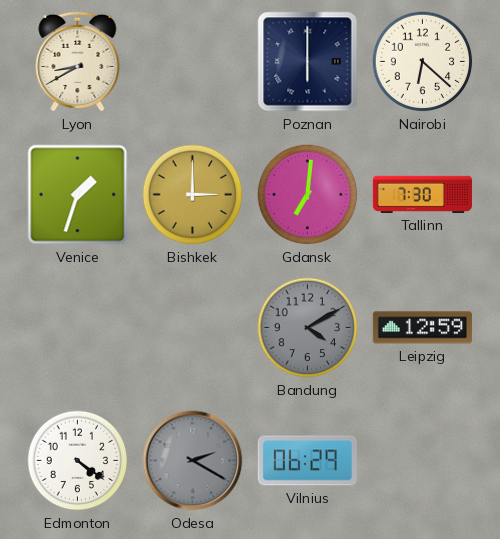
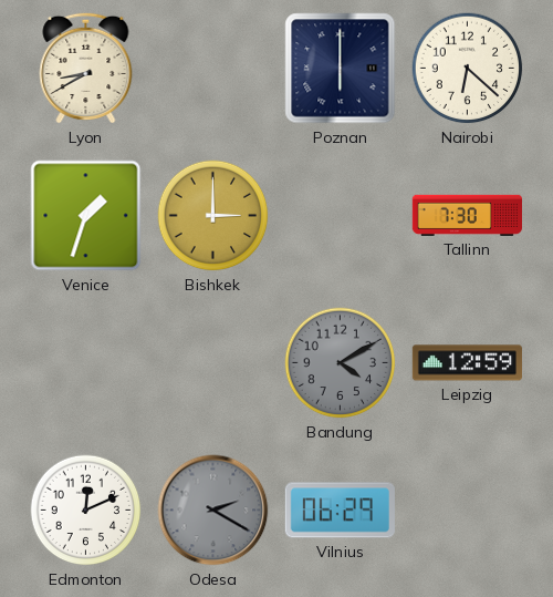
Gdansk: 7:01 -> none
Edmonton: 4:21 -> 12:11
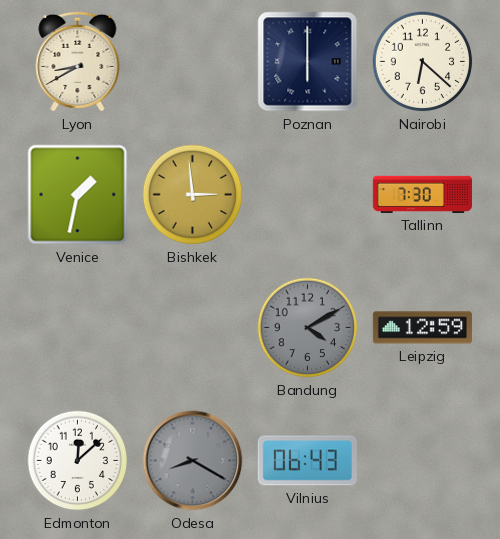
Venice: 1:33 -> 1:32
Bishkek: 3:00 -> 2:59
Edmonton: 12:11 -> 12:08
Odesa: 2:20 -> 8:20
Vilnius: 06:29 -> 06:43
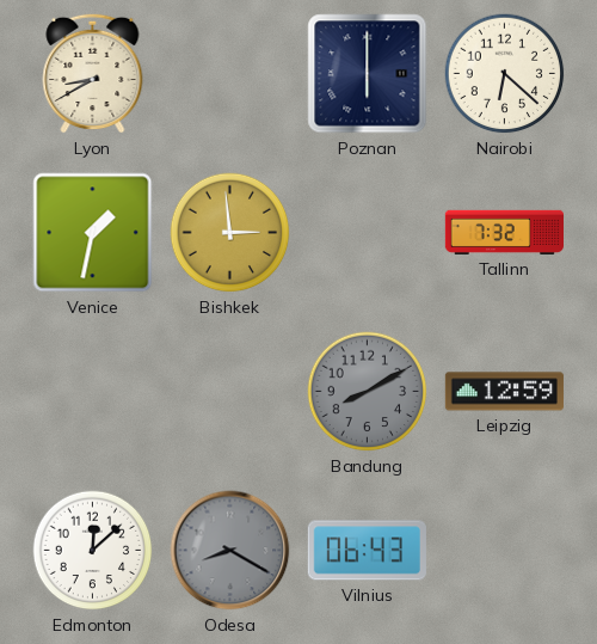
Tallinn: 7:30 -> 7:32
Bandung: 4:10 -> 8:10
